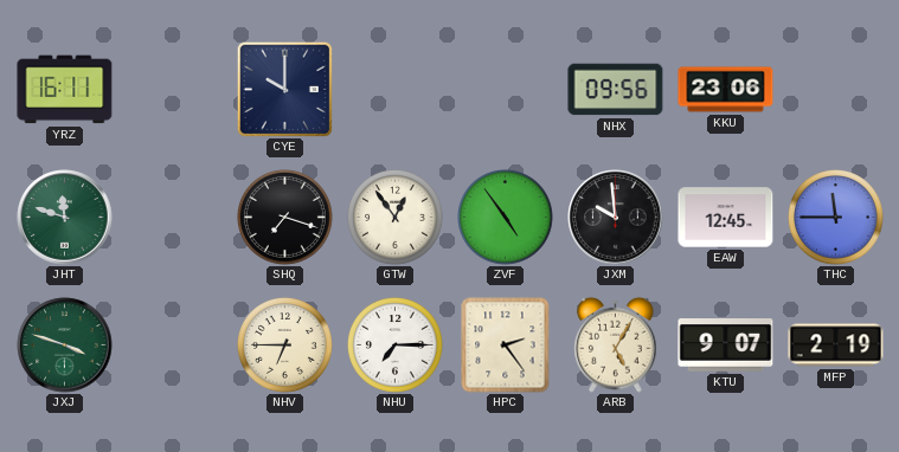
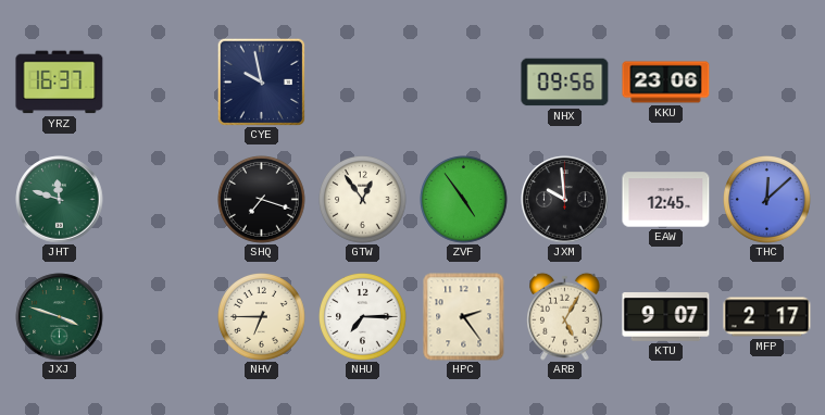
YRZ: 16:11 -> 16:37
CYE: 10:00 -> 9:58
THC: 11:45 -> 12:08
MFP: 2:19 -> 2:17
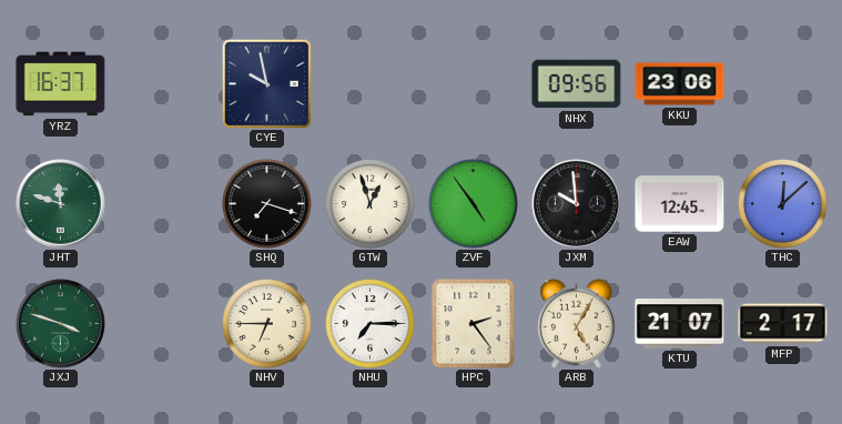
GTW: 12:54 -> 12:57
KTU: 9:07 -> 21:07
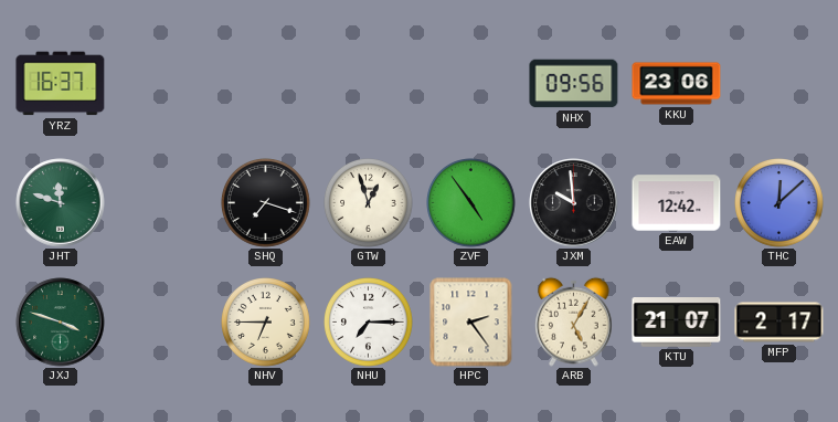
CYE: 9:58 -> none
EAW: 12:45 -> 12:42
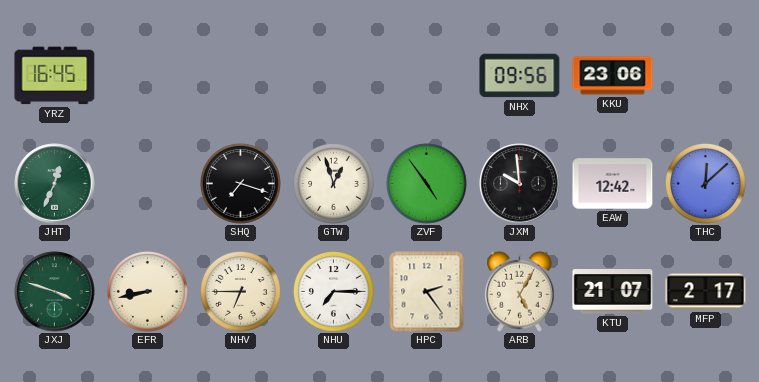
YRZ: 16:37 -> 16:45
JHT: 11:48 -> 12:34
EFR: none -> 8:43
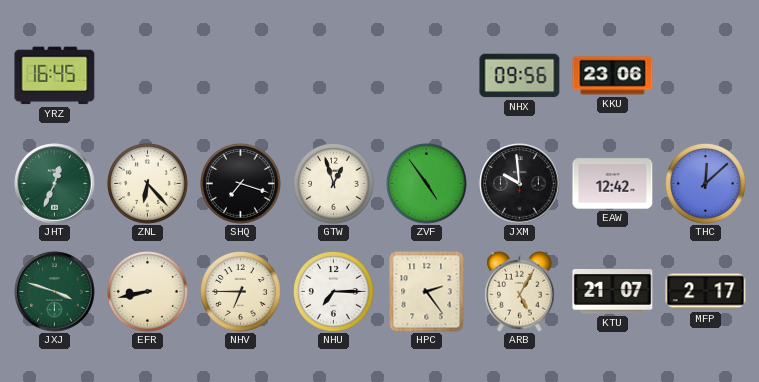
ZNL: none -> 6:23
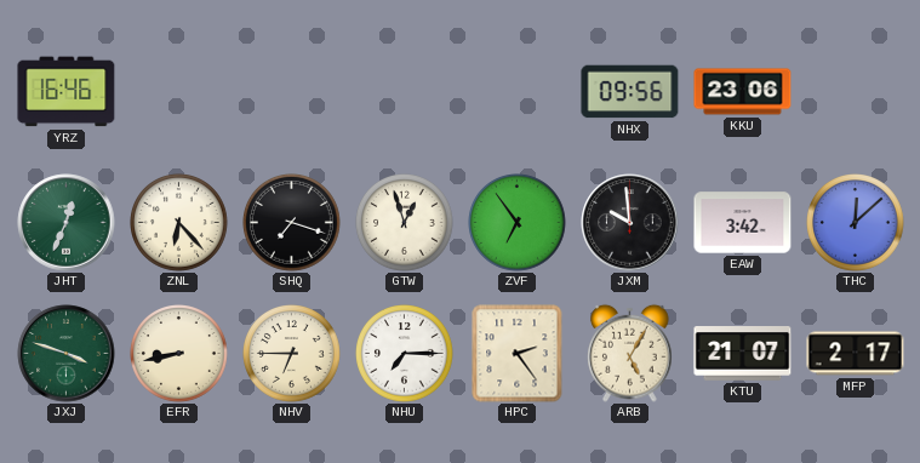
YRZ: 16:45 -> 16:46
ZVF: 4:54 -> 6:54
EAW: 12:42 -> 3:42
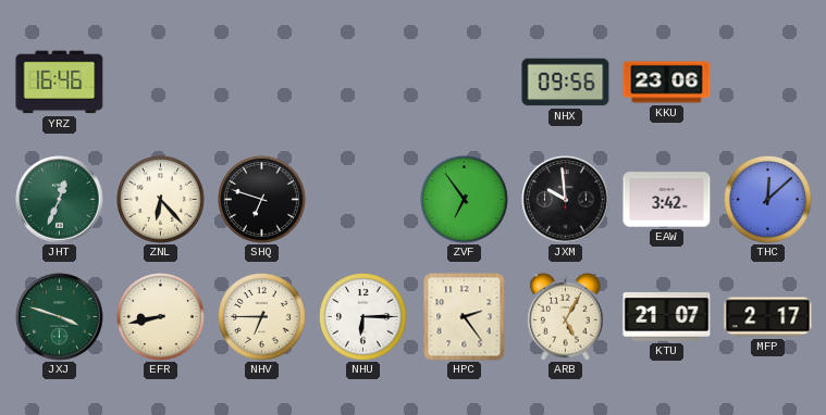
SHQ: 7:18 -> 6:48
GTW: 12:57 -> none
NHU: 7:15 -> 6:15
